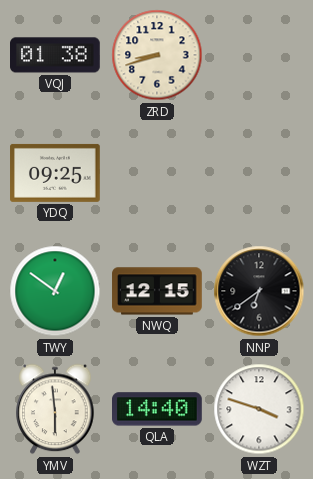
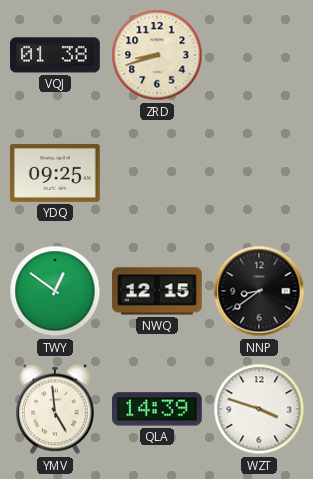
NNP: 6:39 -> 8:39
YMV: 5:59 -> 4:59
QLA: 14:40 -> 14:39
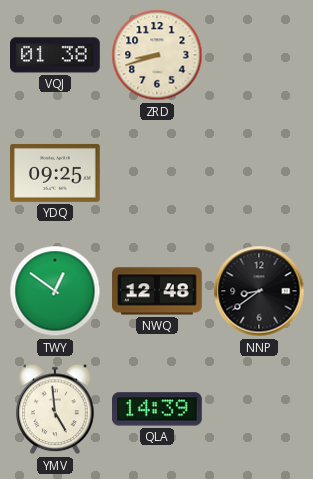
NWQ: 12:15 -> 12:48
WZT: 3:48 -> none
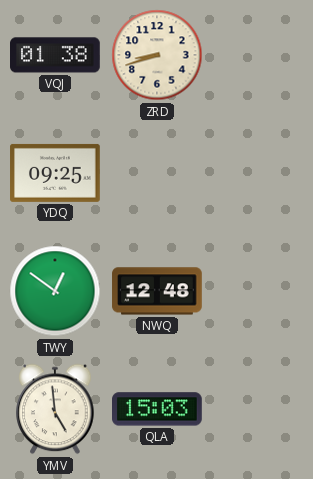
NNP: 8:39 -> none
QLA: 14:39 -> 15:03
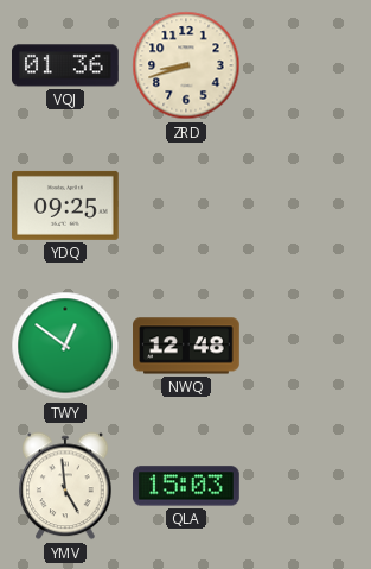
VQJ: 01:38 -> 01:36
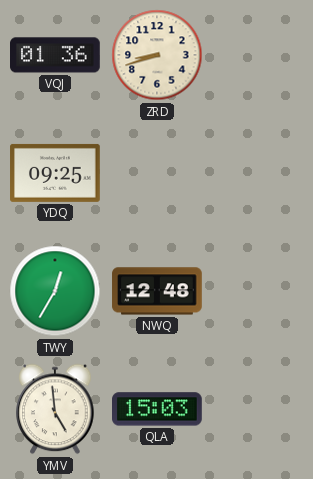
TWY: 12:51 -> 12:35
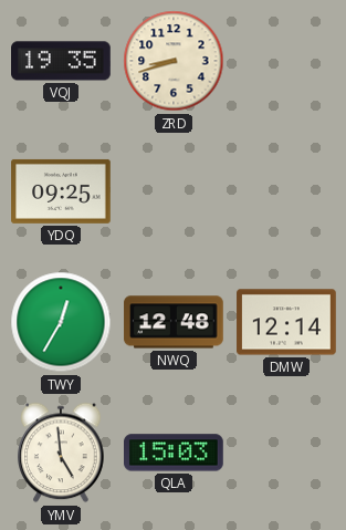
VQJ: 01:36 -> 19:35
DMW: none -> 12:14
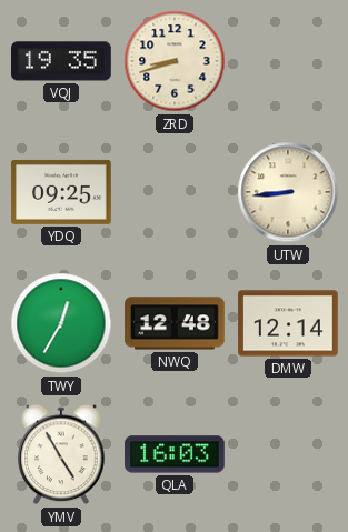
UTW: none -> 8:44
YMV: 4:59 -> 4:55
QLA: 15:03 -> 16:03
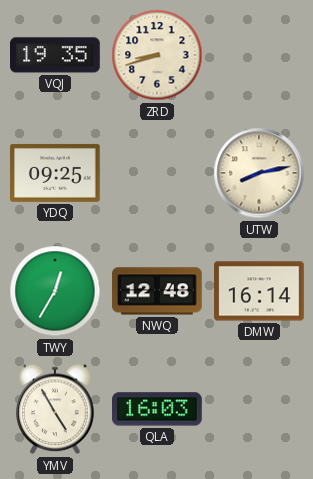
UTW: 8:44 -> 8:13
DMW: 12:14 -> 16:14
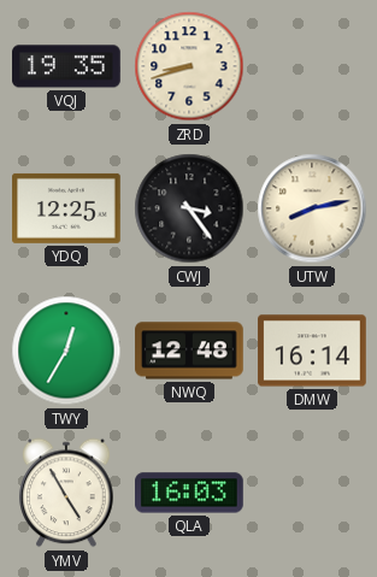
YDQ: 09:25 -> 12:25
CWJ: none -> 3:24
